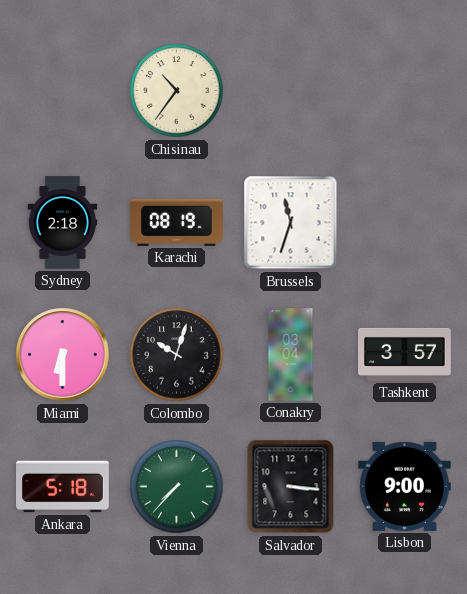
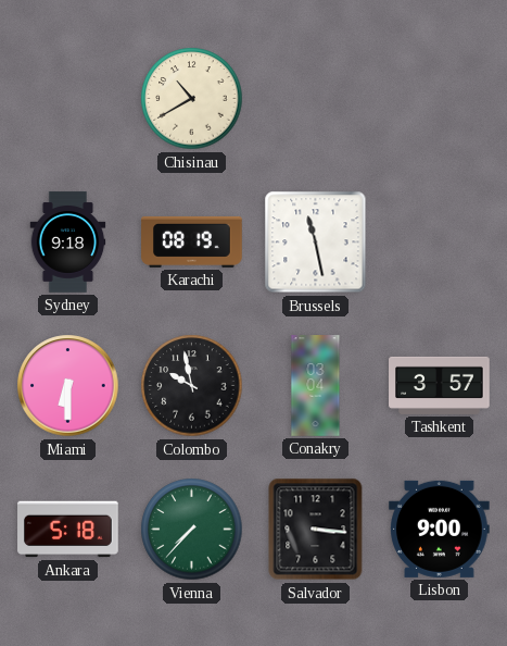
Chisinau: 10:36 -> 10:40
Sydney: 2:18 -> 9:18
Brussels: 11:33 -> 11:28
Colombo: 10:03 -> 9:58
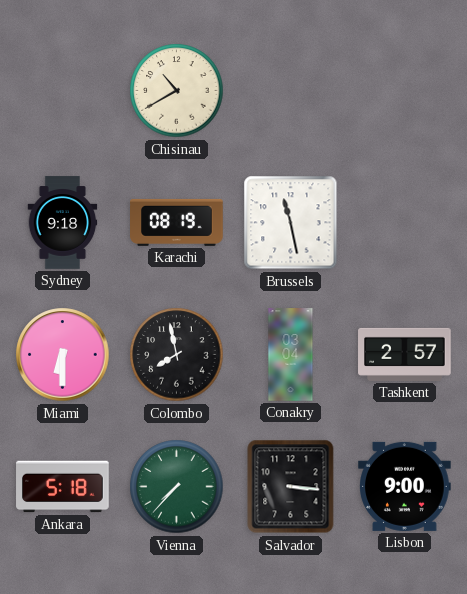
Colombo: 9:58 -> 7:58
Tashkent: 3:57 -> 2:57
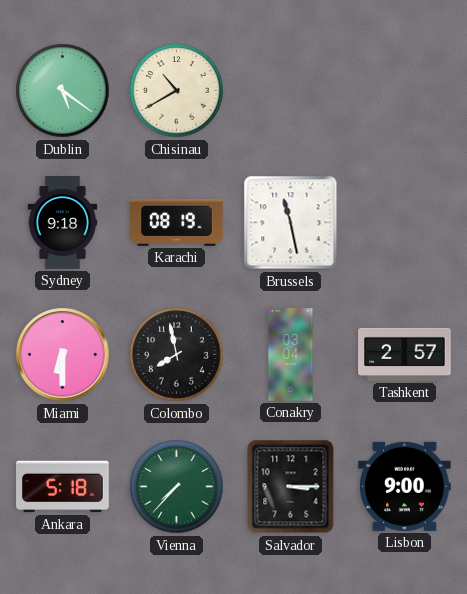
Dublin: none -> 5:21
Salvador: 3:16 -> 3:15
